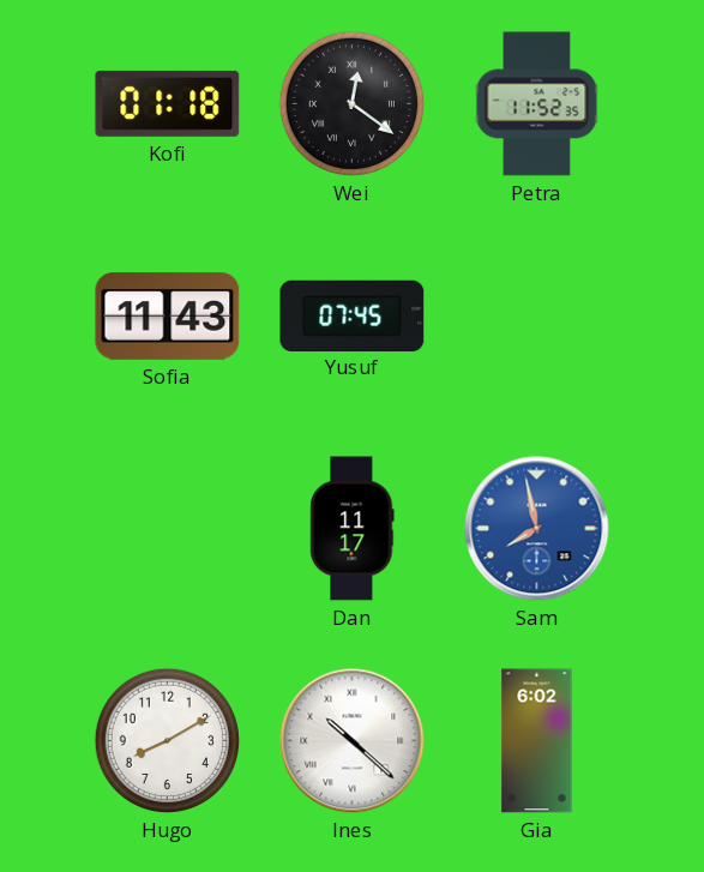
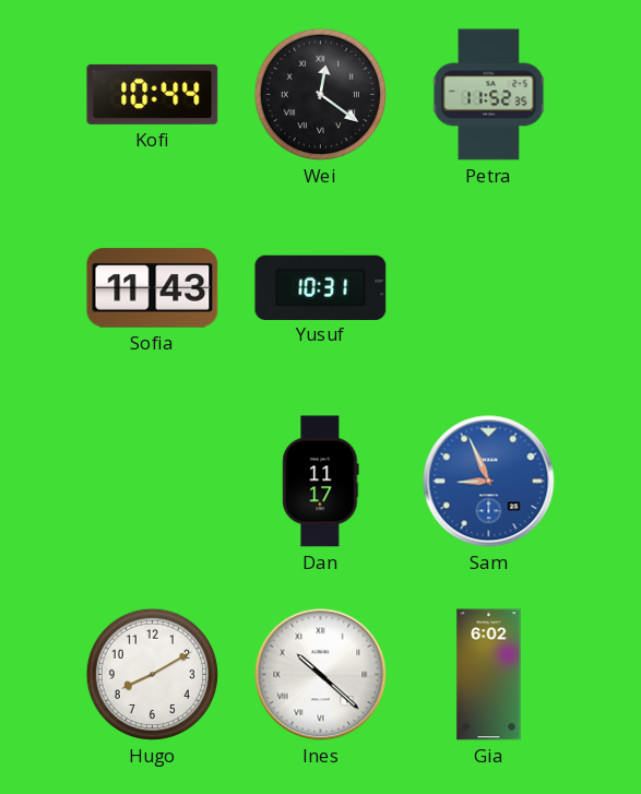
Kofi: 01:18 -> 10:44
Yusuf: 07:45 -> 10:31
Sam: 7:58 -> 8:56
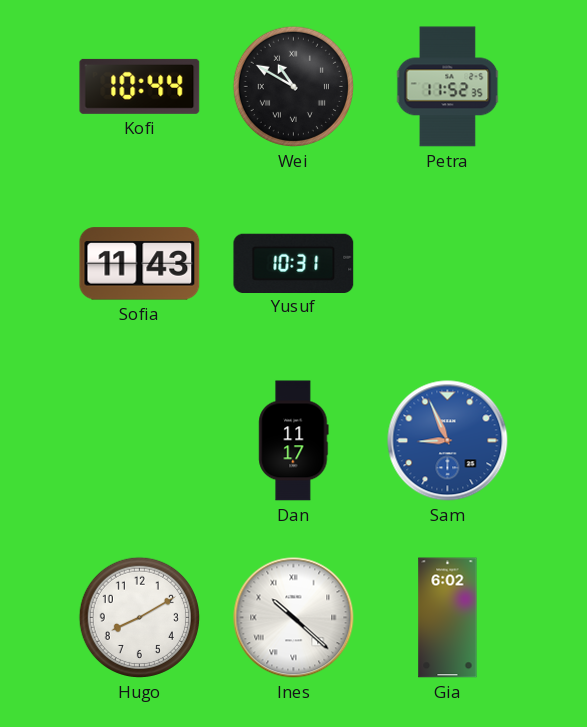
Wei: 12:21 -> 10:50
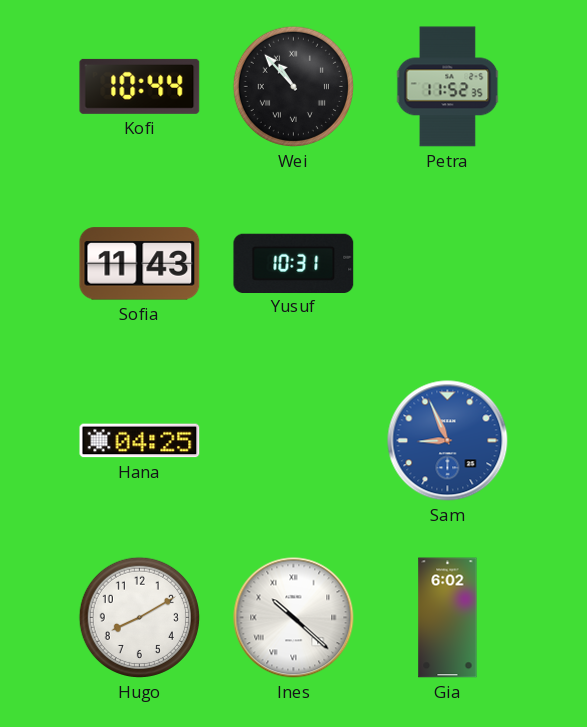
Wei: 10:50 -> 10:53
Hana: none -> 04:25
Dan: 11:17 -> none
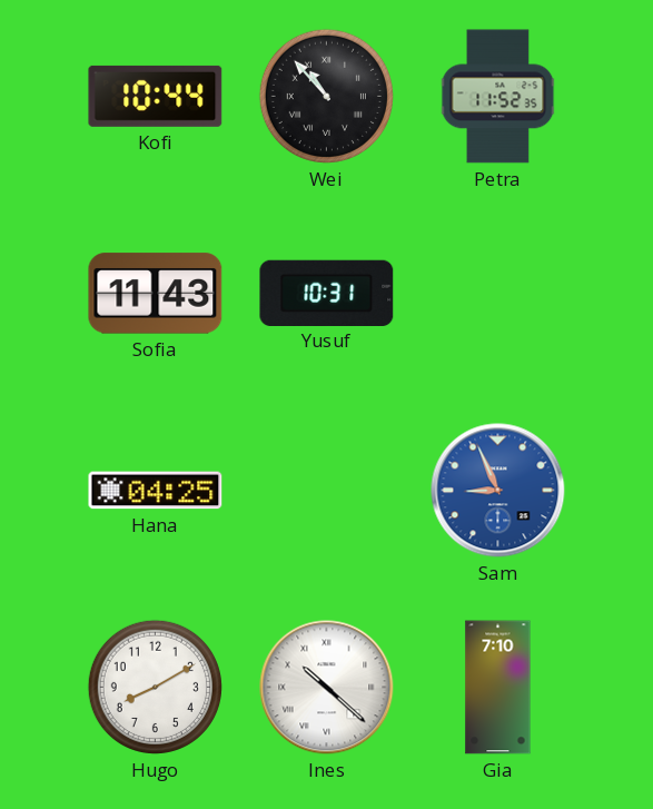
Gia: 6:02 -> 7:10
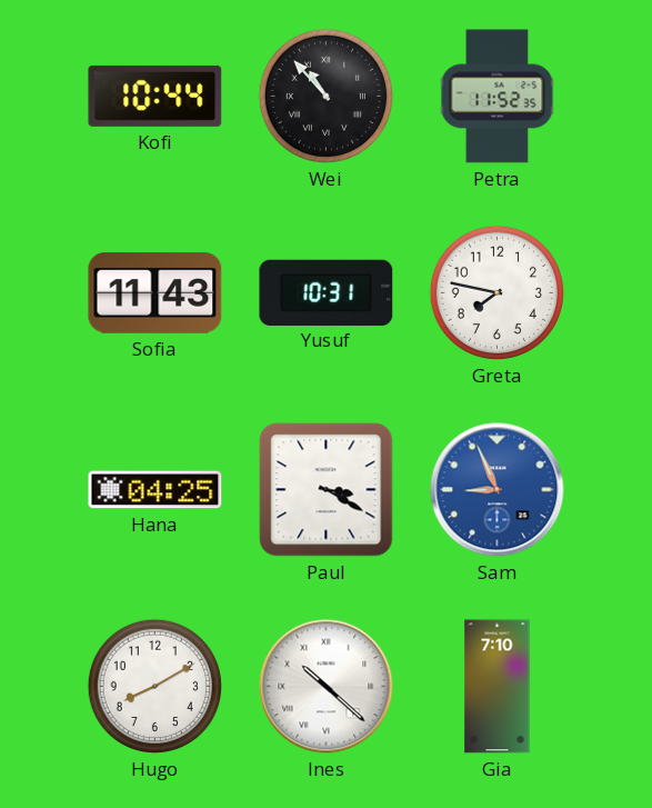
Greta: none -> 7:47
Paul: none -> 3:20
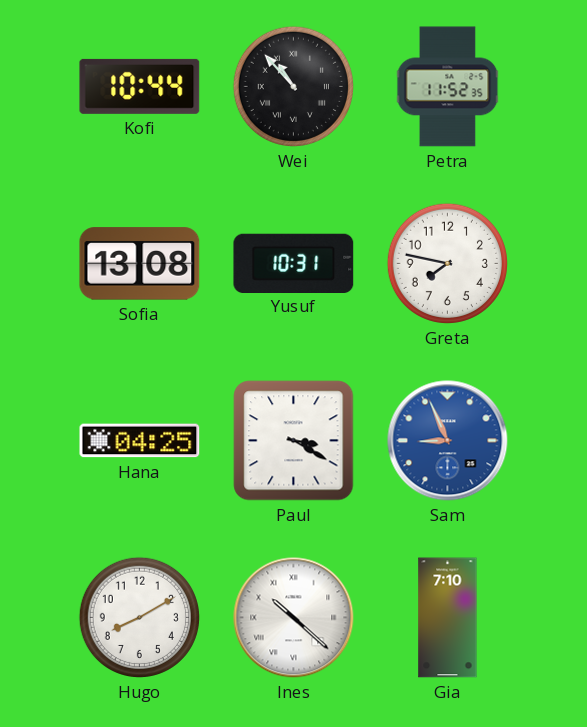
Sofia: 11:43 -> 13:08
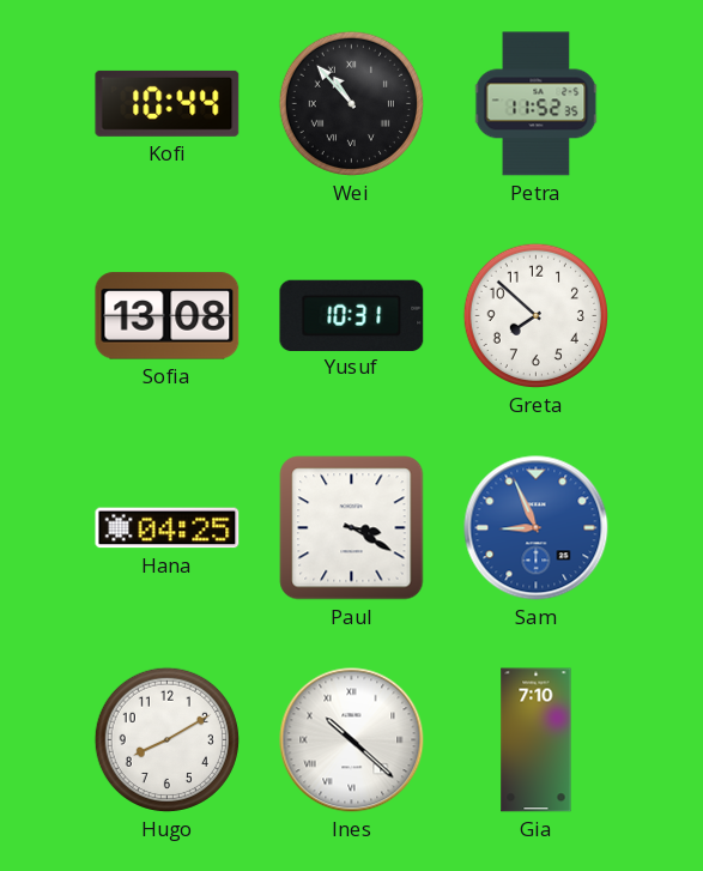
Greta: 7:47 -> 7:52
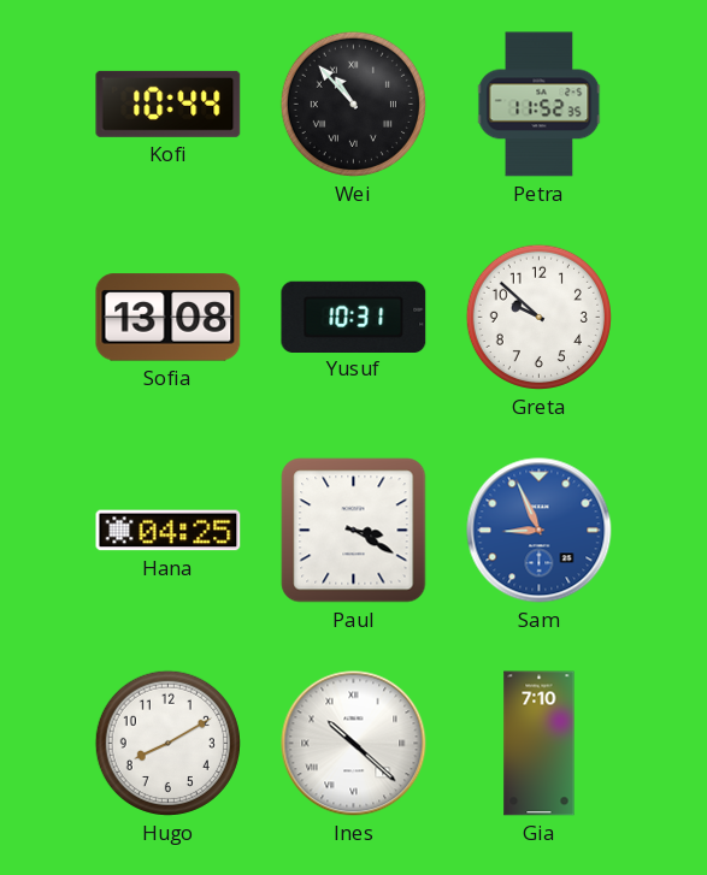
Greta: 7:52 -> 9:52
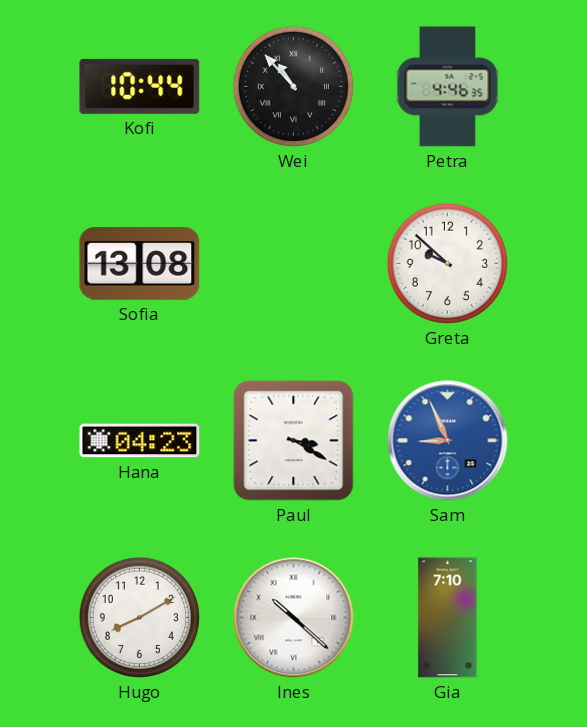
Petra: 11:52 -> 4:46
Yusuf: 10:31 -> none
Hana: 04:25 -> 04:23
